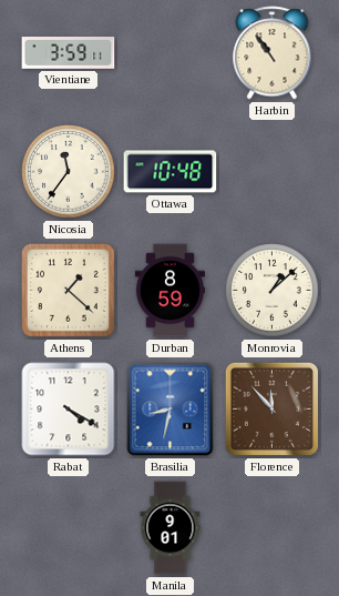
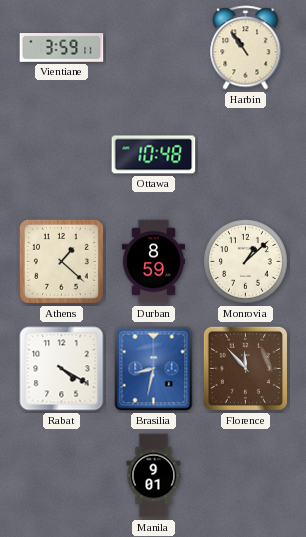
Nicosia: 11:36 -> none
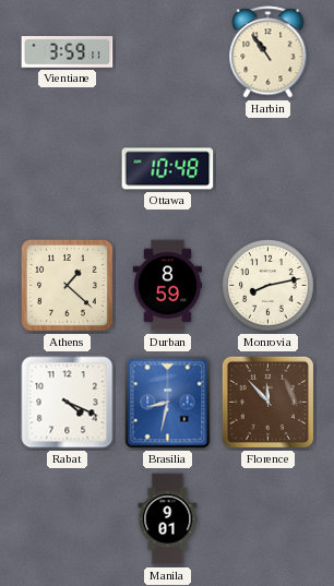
Monrovia: 1:08 -> 8:13
Rabat: 4:20 -> 4:19
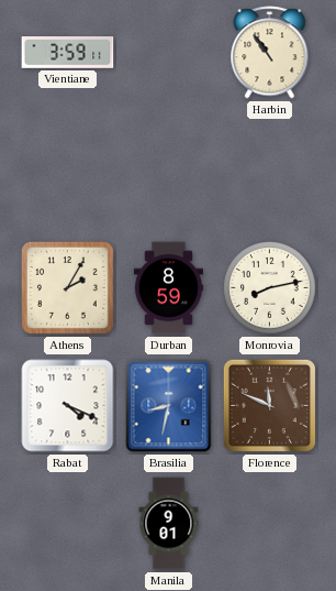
Ottawa: 10:48 -> none
Athens: 1:22 -> 2:05
Florence: 11:53 -> 11:49
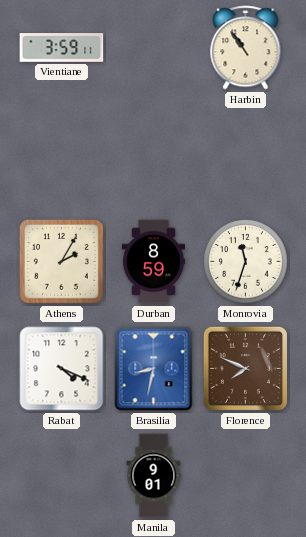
Monrovia: 8:13 -> 11:33
Florence: 11:49 -> 7:49
